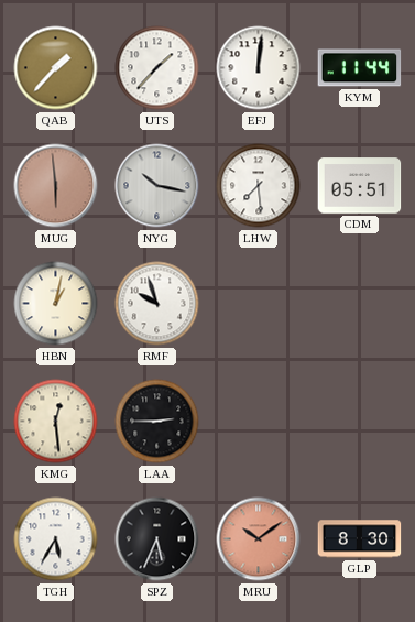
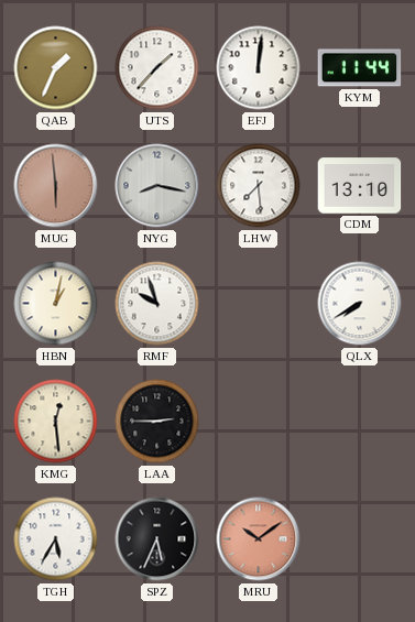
QAB: 1:37 -> 1:34
NYG: 10:17 -> 8:17
CDM: 05:51 -> 13:10
QLX: none -> 7:40
GLP: 8:30 -> none
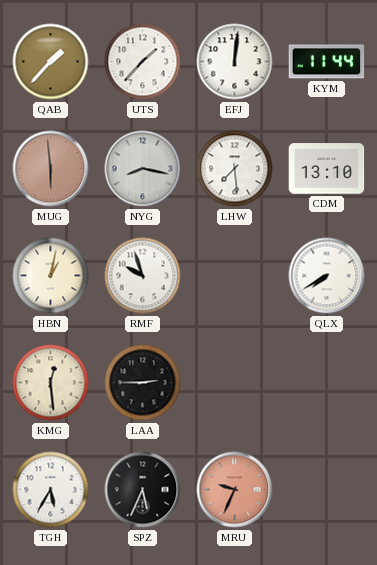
QAB: 1:34 -> 1:37
MRU: 10:09 -> 9:34
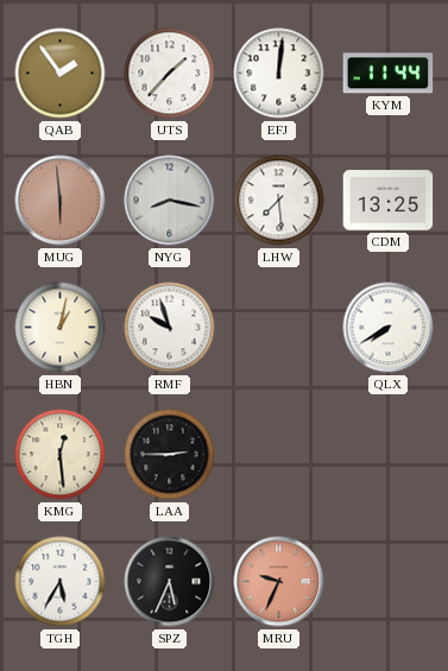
QAB: 1:37 -> 1:54
CDM: 13:10 -> 13:25
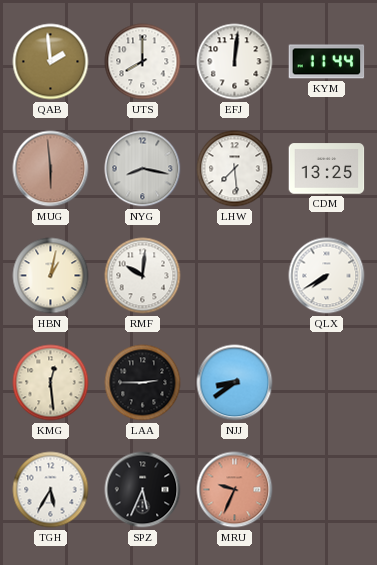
QAB: 1:54 -> 1:59
UTS: 1:37 -> 8:00
RMF: 9:57 -> 10:01
NJJ: none -> 8:39
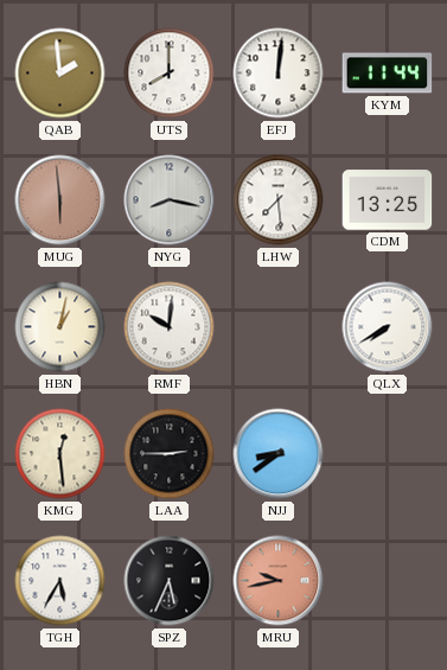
MRU: 9:34 -> 9:43
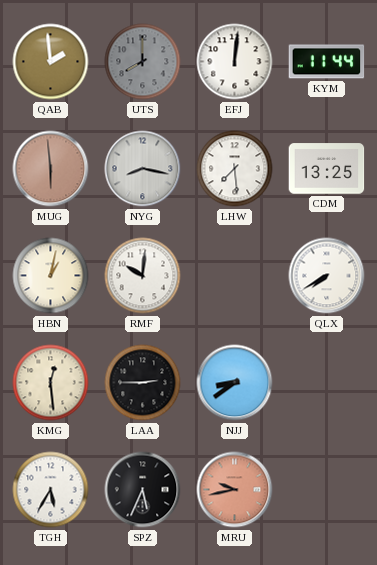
UTS dial: white -> grey
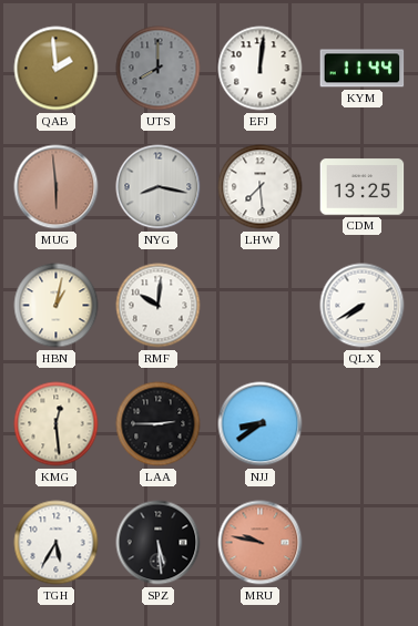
SPZ: 5:34 -> 5:29
MRU: 9:43 -> 9:47
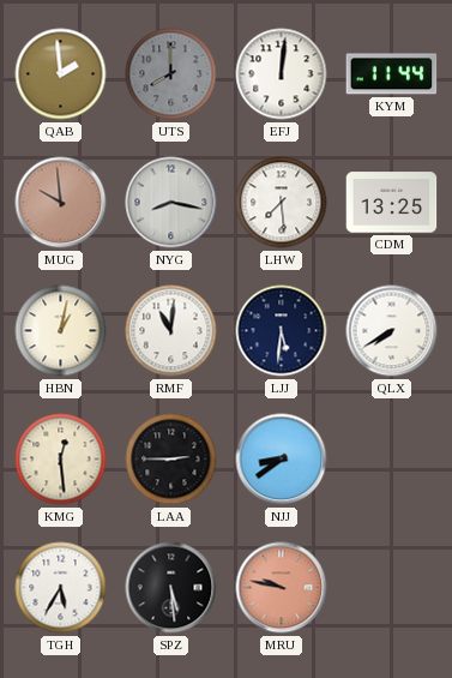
MUG: 5:59 -> 9:59
RMF: 10:01 -> 11:01
LJJ: none -> 5:31
